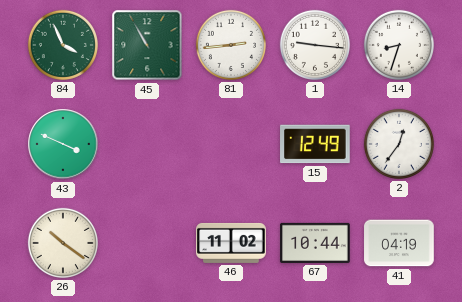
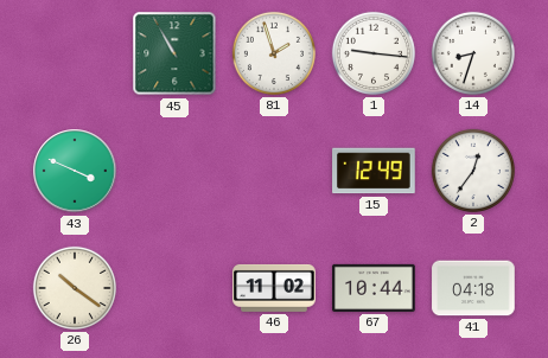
84: 3:56 -> none
81: 2:44 -> 1:57
41: 04:19 -> 04:18
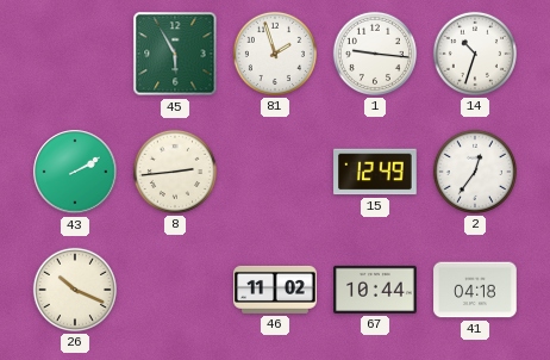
45: 10:55 -> 5:55
14: 8:33 -> 10:33
43: 3:49 -> 2:10
8: none -> 2:44
26: 10:21 -> 10:19
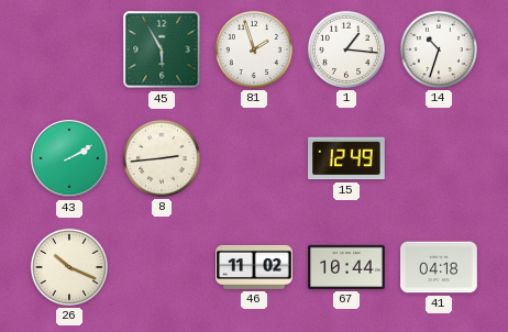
1: 9:16 -> 1:16
2: 12:36 -> none
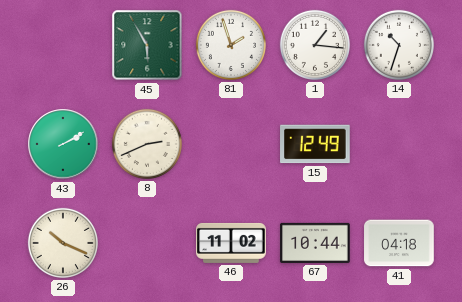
8: 2:44 -> 2:41
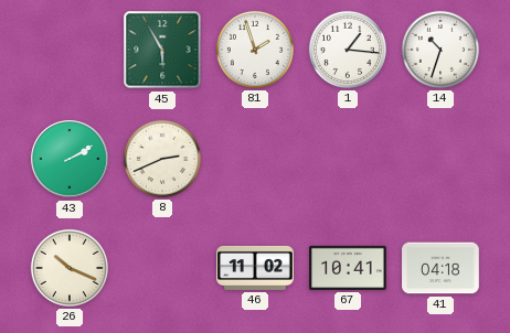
15: 12:49 -> none
67: 10:44 -> 10:41
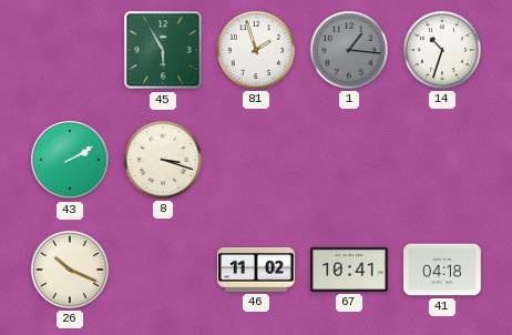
1 dial: white -> grey
8: 2:41 -> 3:18
